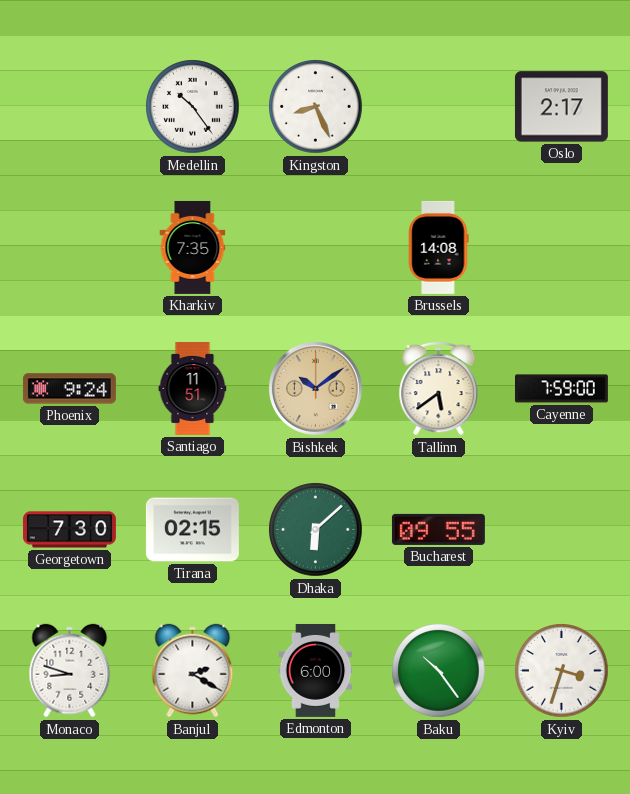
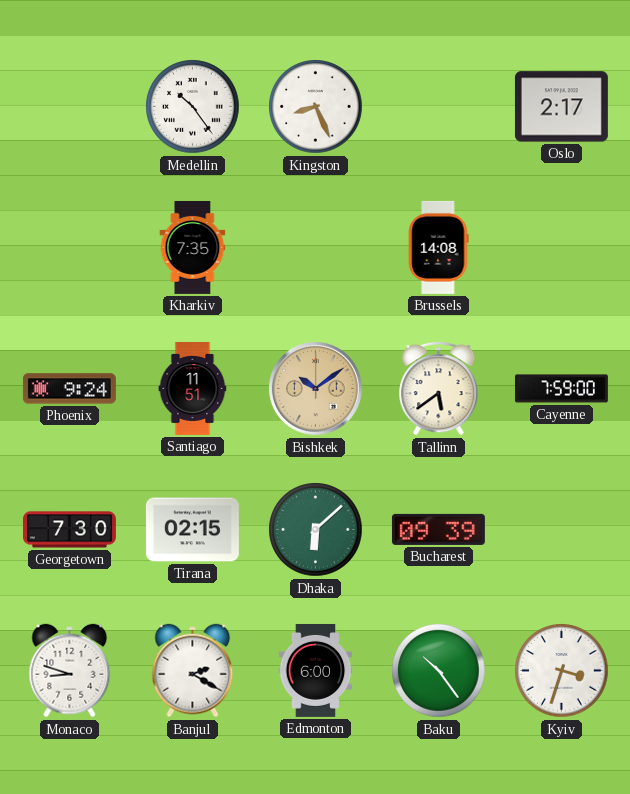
Bucharest: 09:55 -> 09:39
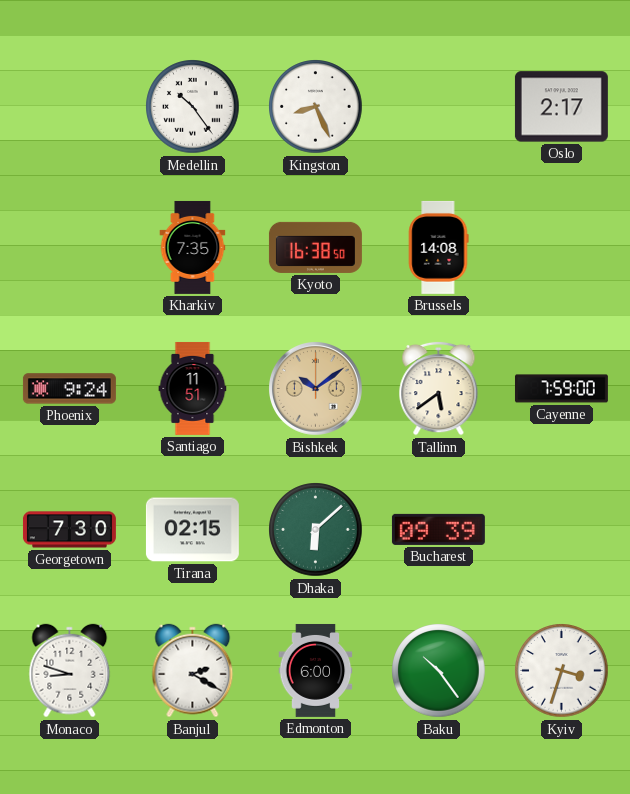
Kyoto: none -> 16:38
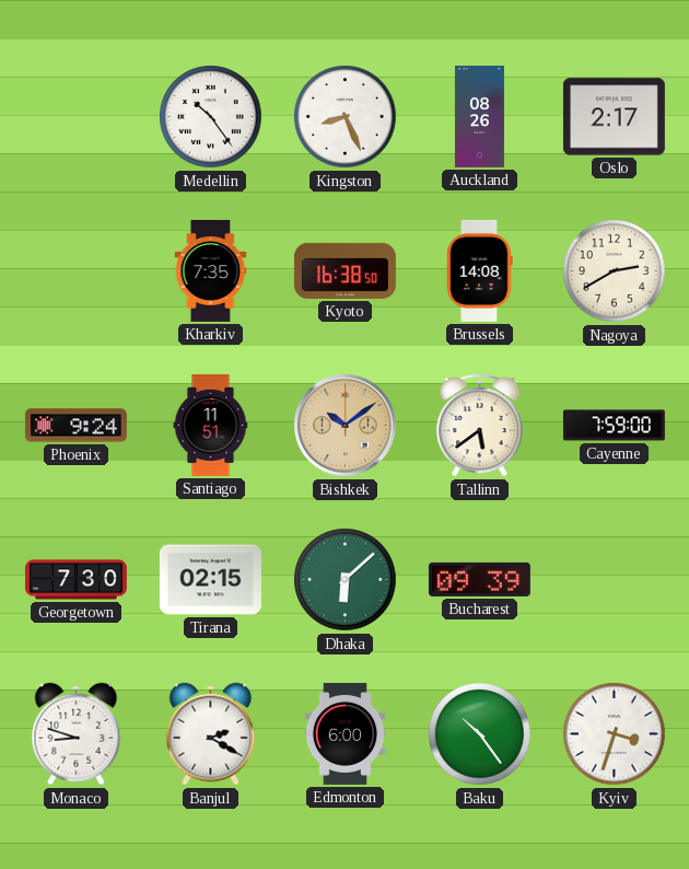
Auckland: none -> 08:26
Nagoya: none -> 2:40
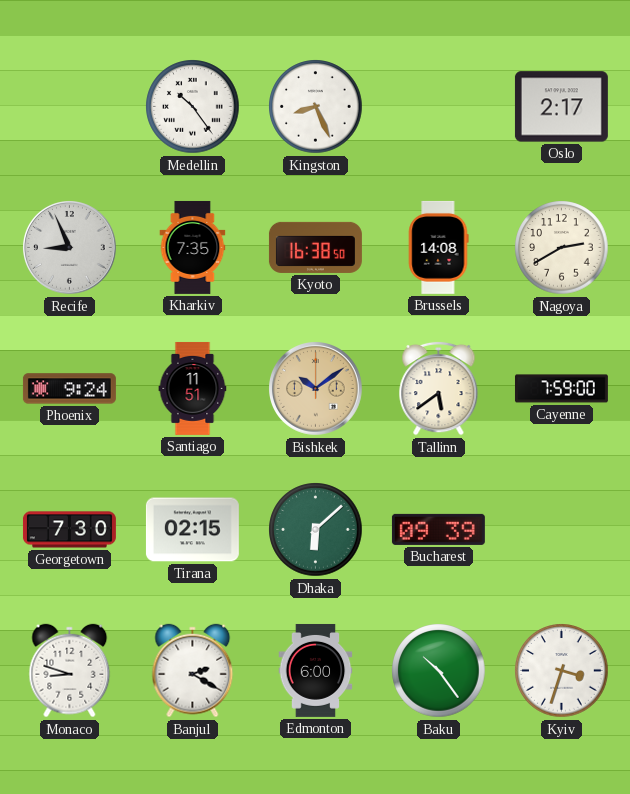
Auckland: 08:26 -> none
Recife: none -> 8:56
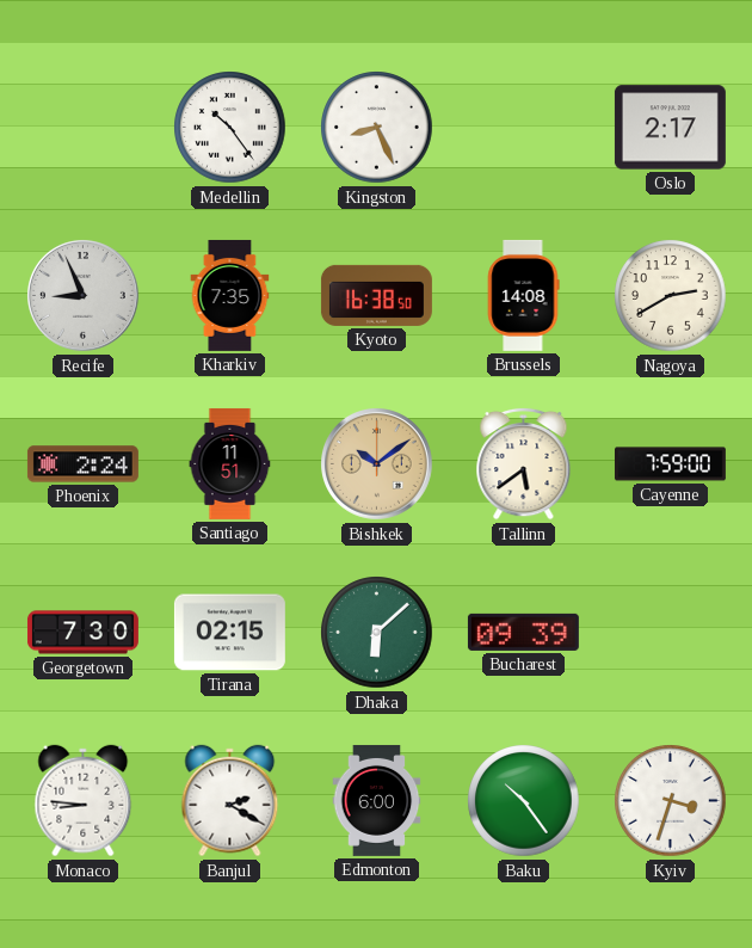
Phoenix: 9:24 -> 2:24
Monaco: 8:48 -> 8:46
